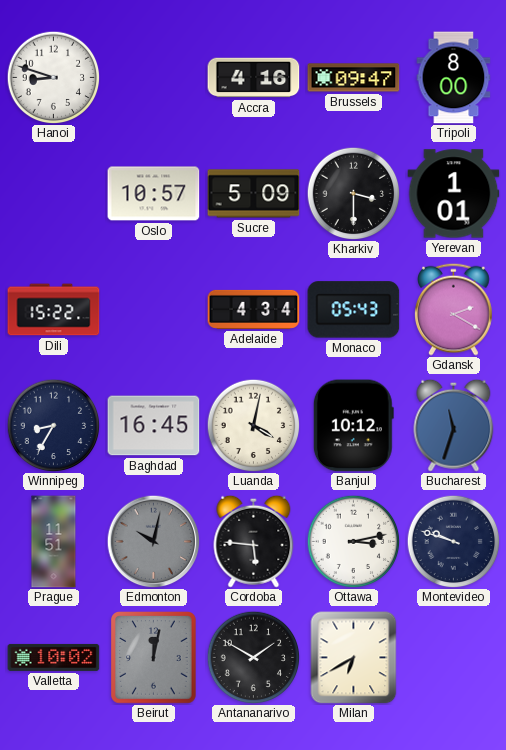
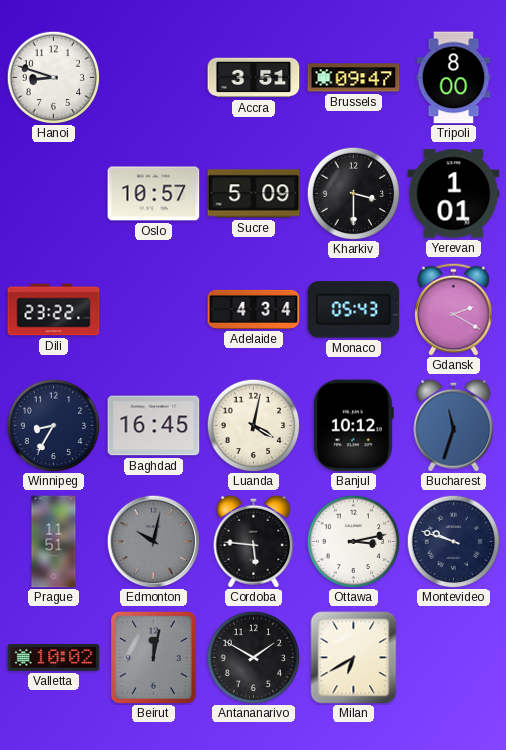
Accra: 4:16 -> 3:51
Dili: 15:22 -> 23:22
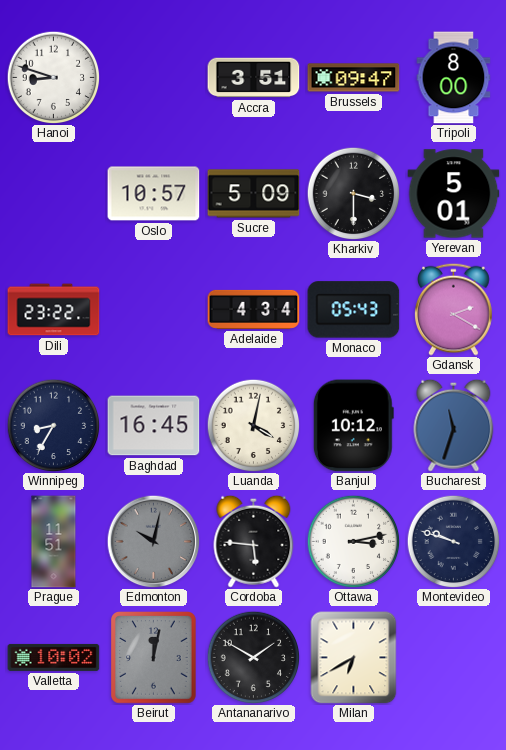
Yerevan: 1:01 -> 5:01
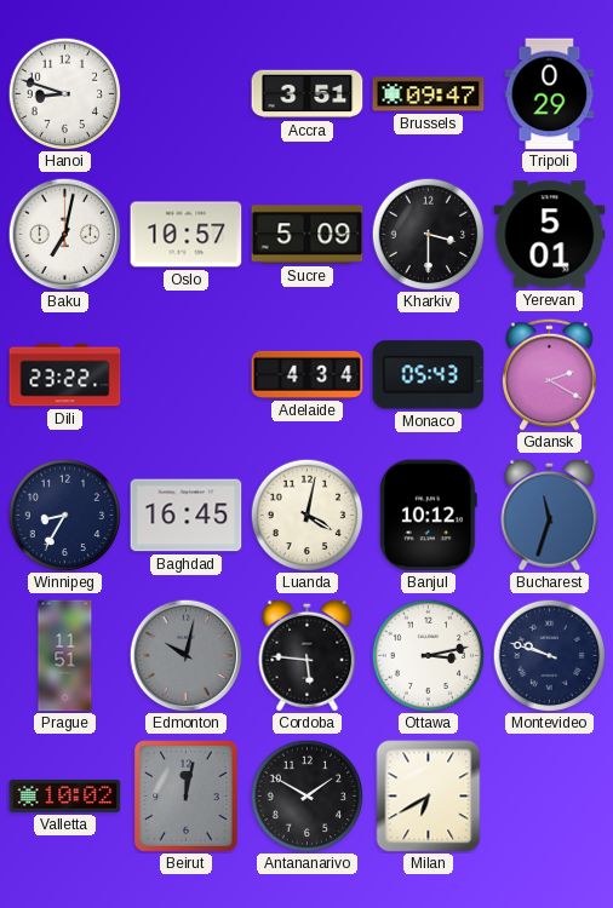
Tripoli: 8:00 -> 0:29
Baku: none -> 7:02
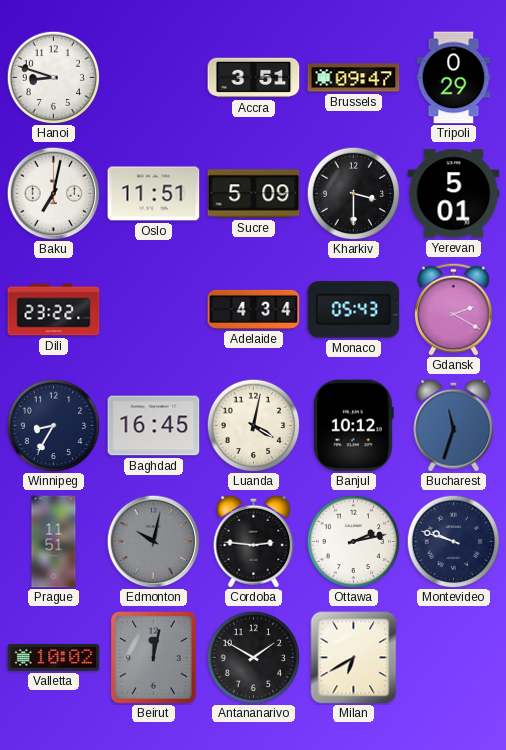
Oslo: 10:57 -> 11:51
Cordoba: 5:46 -> 2:46
Ottawa: 3:13 -> 2:13
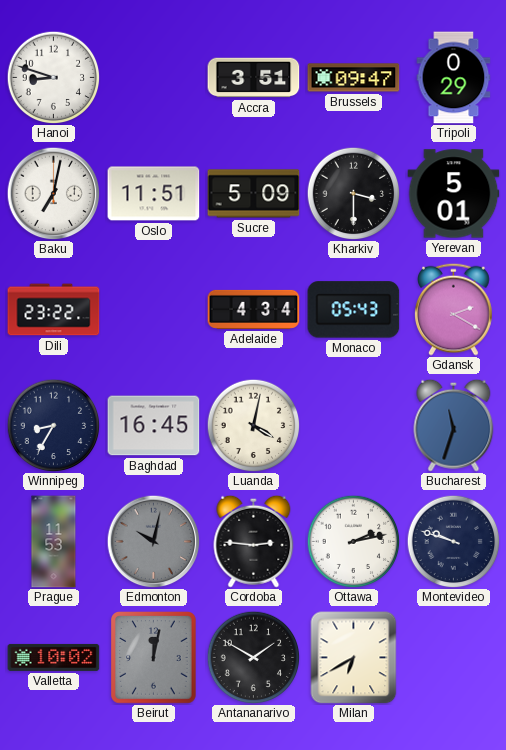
Banjul: 10:12 -> none
Prague: 11:51 -> 11:53
